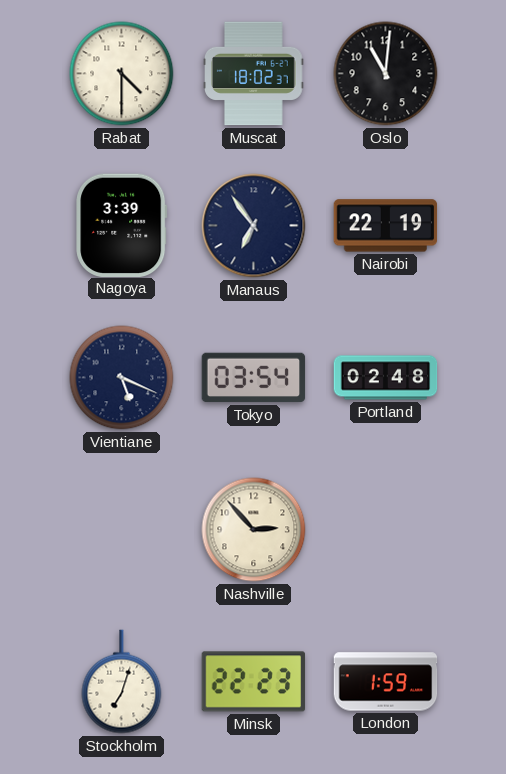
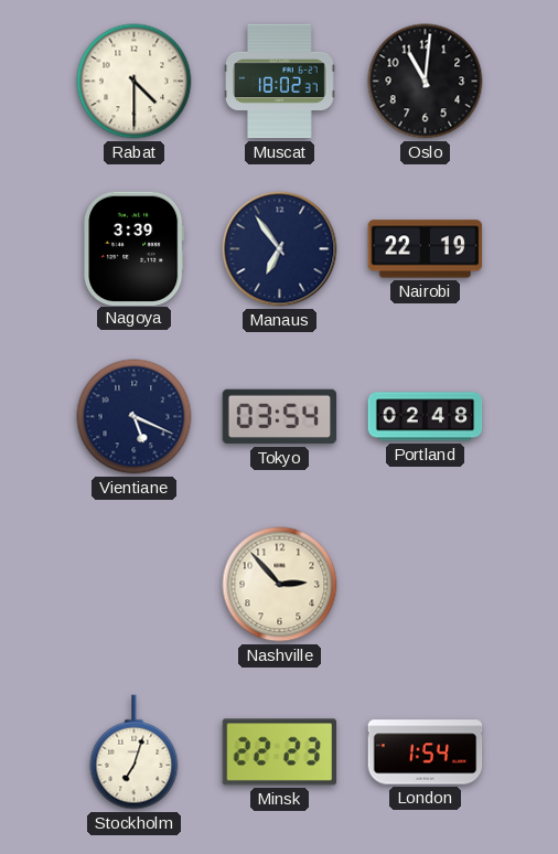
London: 1:59 -> 1:54
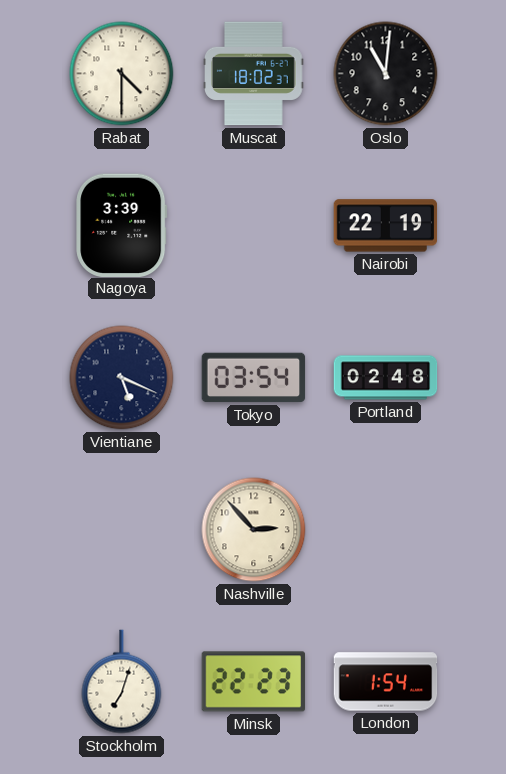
Manaus: 6:54 -> none
